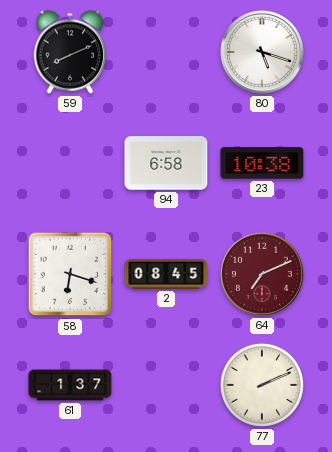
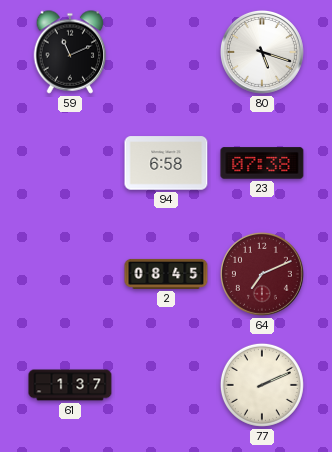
59: 8:11 -> 11:11
23: 10:38 -> 07:38
58: 6:18 -> none
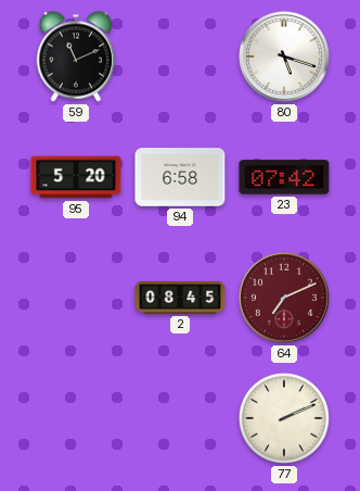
95: none -> 5:20
23: 07:38 -> 07:42
61: 1:37 -> none
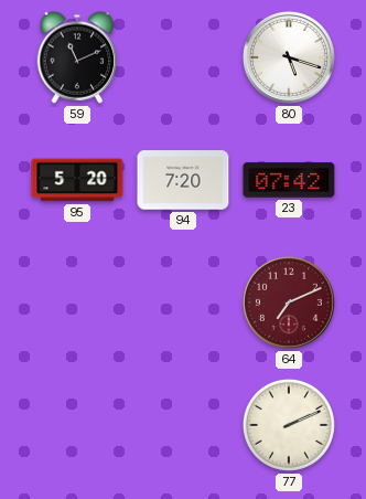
94: 6:58 -> 7:20
2: 08:45 -> none
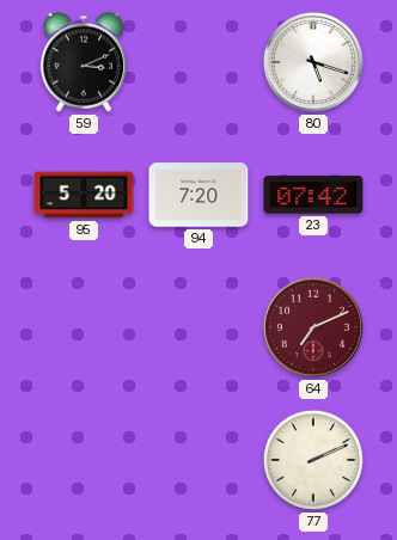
59: 11:11 -> 3:11
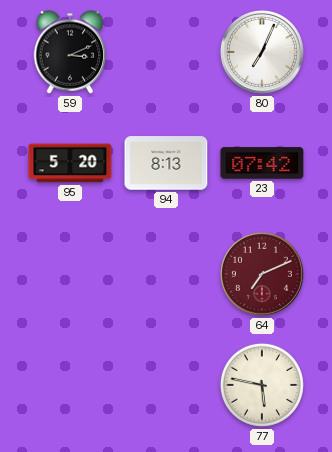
80: 5:18 -> 7:04
94: 7:20 -> 8:13
77: 2:11 -> 5:47
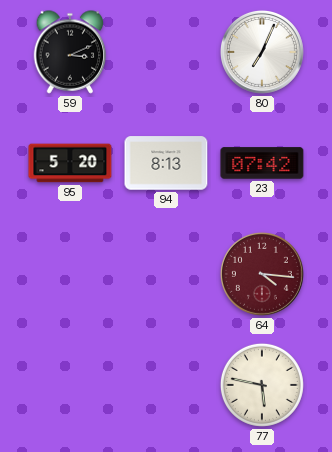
64: 7:11 -> 4:16
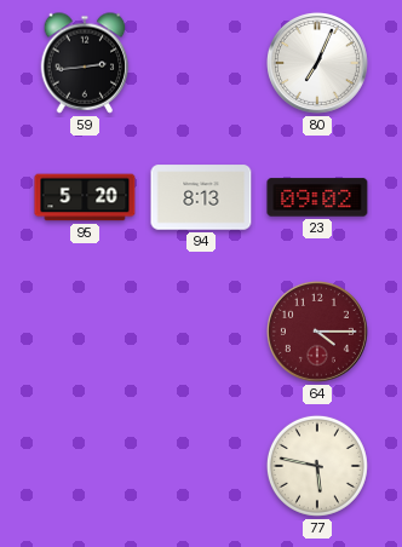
59: 3:11 -> 2:44
23: 07:42 -> 09:02
64: 4:16 -> 4:15
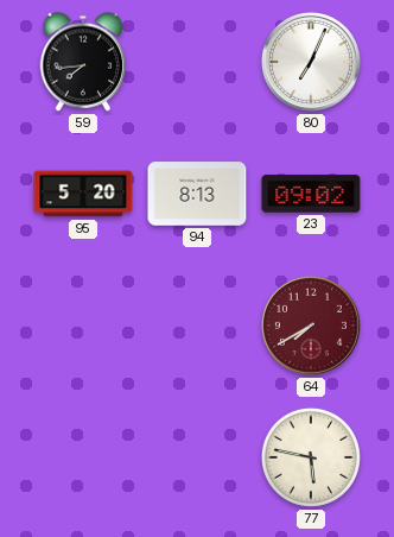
59: 2:44 -> 7:44
64: 4:15 -> 7:40
